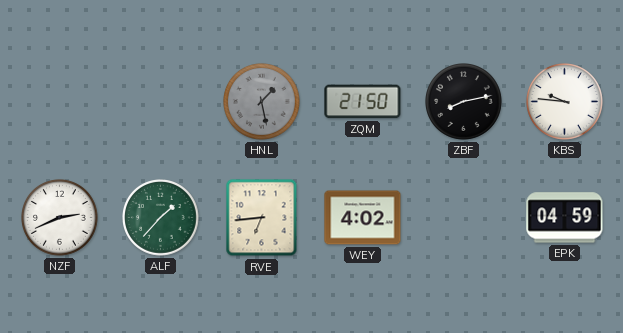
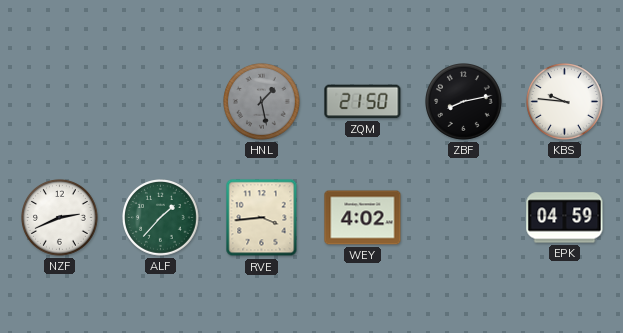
RVE: 6:44 -> 3:44
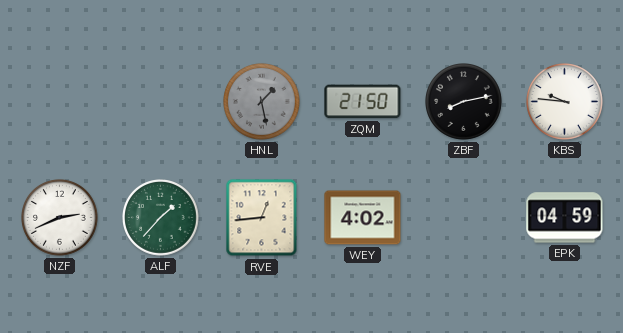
RVE: 3:44 -> 12:44
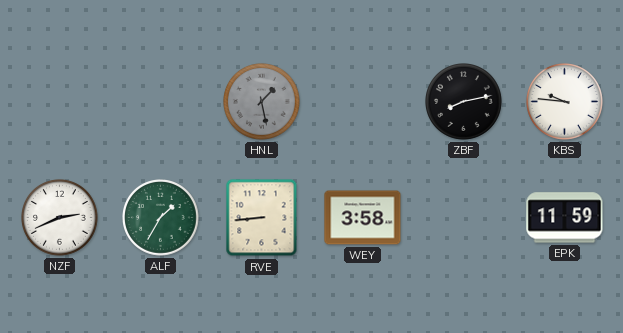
ZQM: 21:50 -> none
ALF: 1:37 -> 1:35
RVE: 12:44 -> 8:44
WEY: 4:02 -> 3:58
EPK: 04:59 -> 11:59
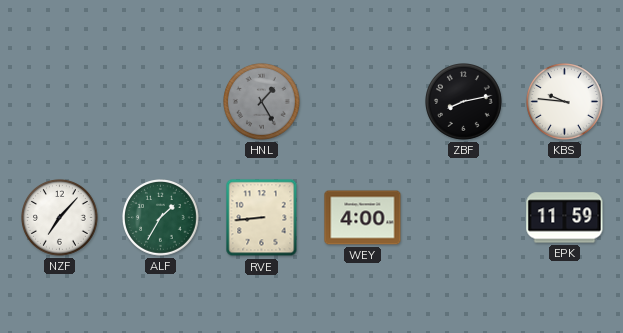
HNL: 1:28 -> 1:25
NZF: 2:41 -> 7:07
WEY: 3:58 -> 4:00
